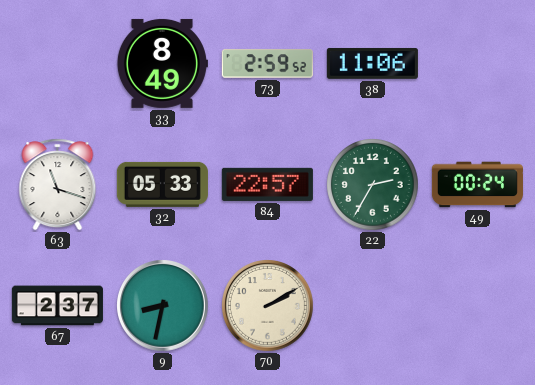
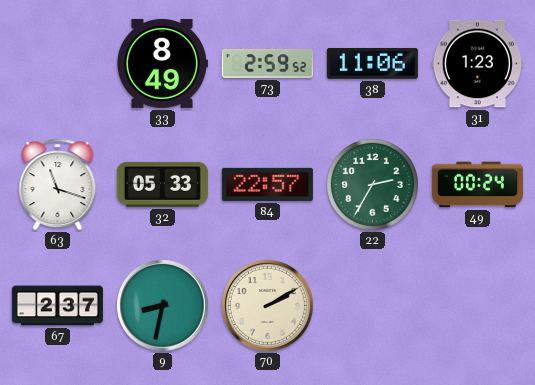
31: none -> 1:23
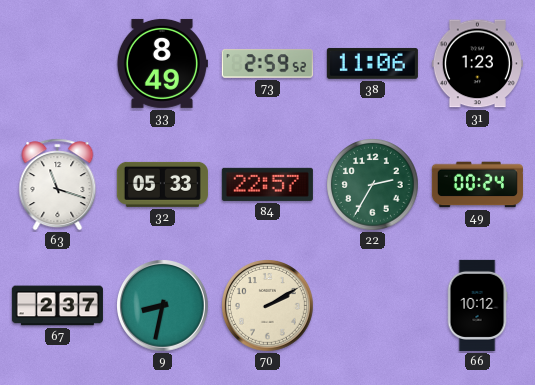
66: none -> 10:12
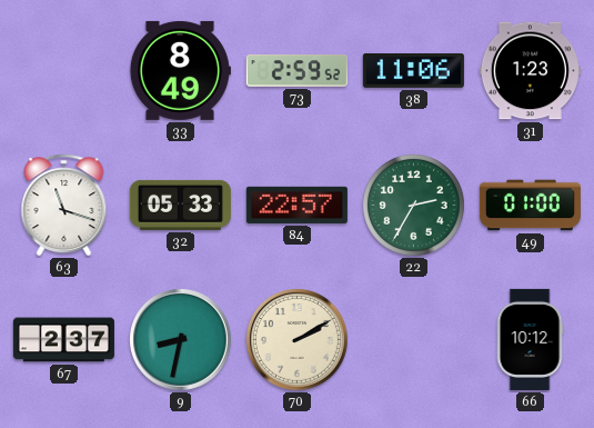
49: 00:24 -> 01:00
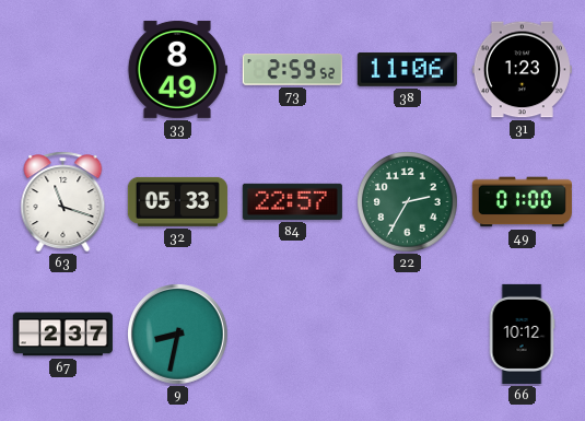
70: 2:10 -> none
